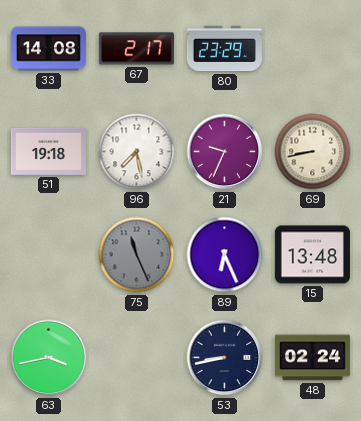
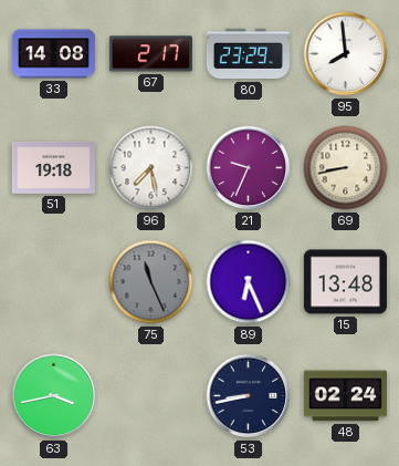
95: none -> 7:59
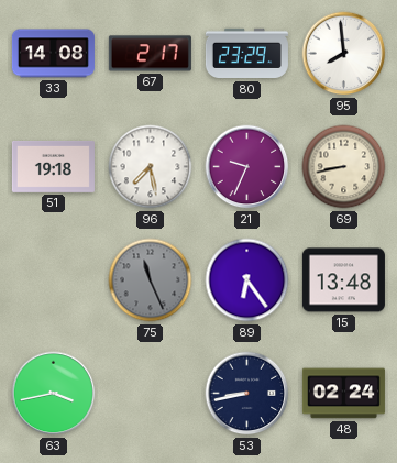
89: 6:26 -> 6:24
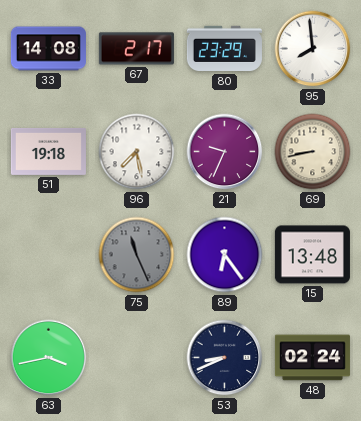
53: 8:43 -> 8:41
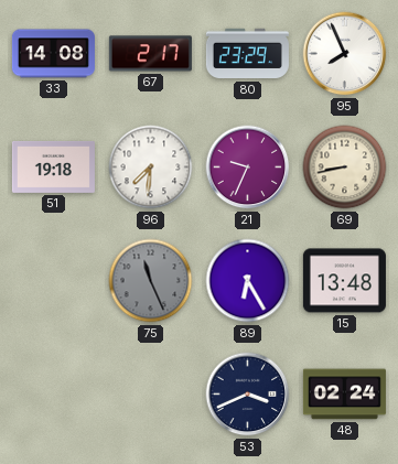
95: 7:59 -> 7:56
96: 7:28 -> 7:31
89: 6:24 -> 6:25
63: 3:43 -> none
53: 8:41 -> 3:41
